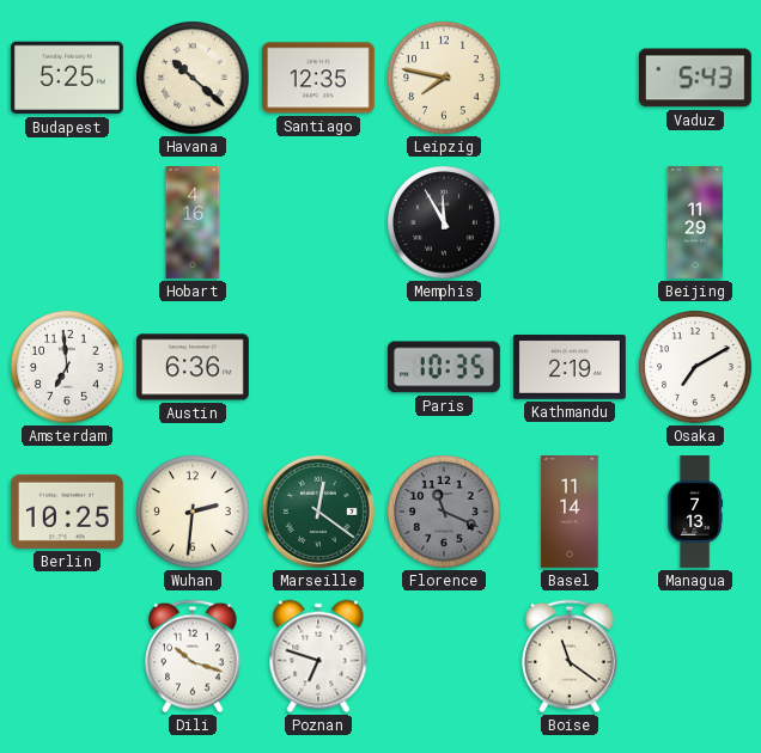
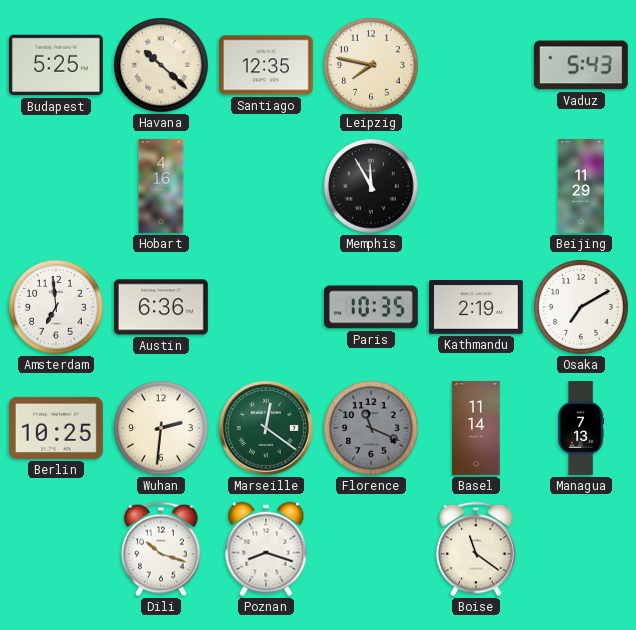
Poznan: 6:48 -> 8:18
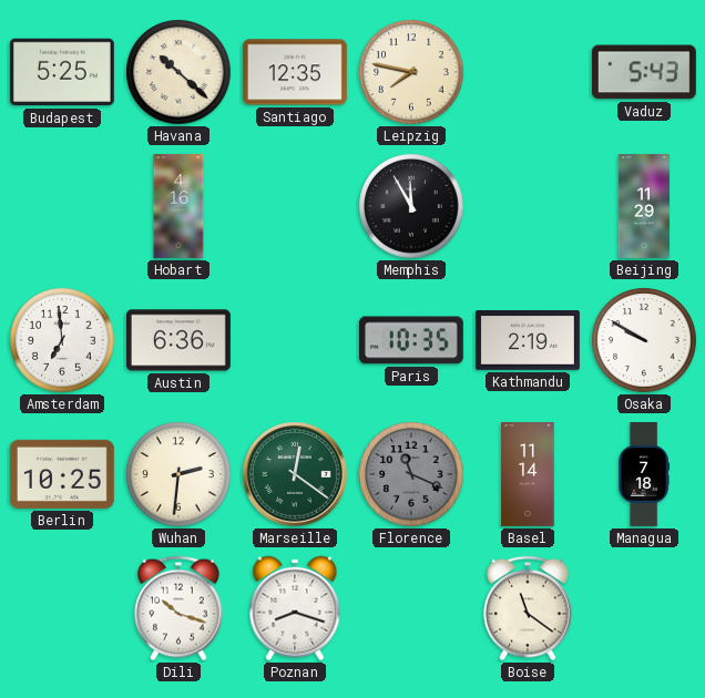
Osaka: 7:10 -> 9:50
Managua: 7:13 -> 7:18
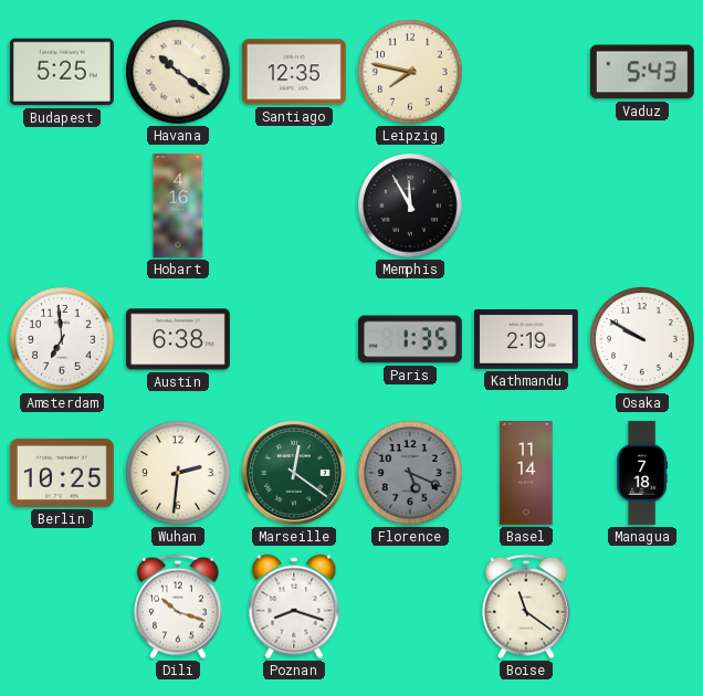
Havana: 10:22 -> 10:21
Beijing: 11:29 -> none
Austin: 6:36 -> 6:38
Paris: 10:35 -> 1:35
Florence: 11:19 -> 5:19
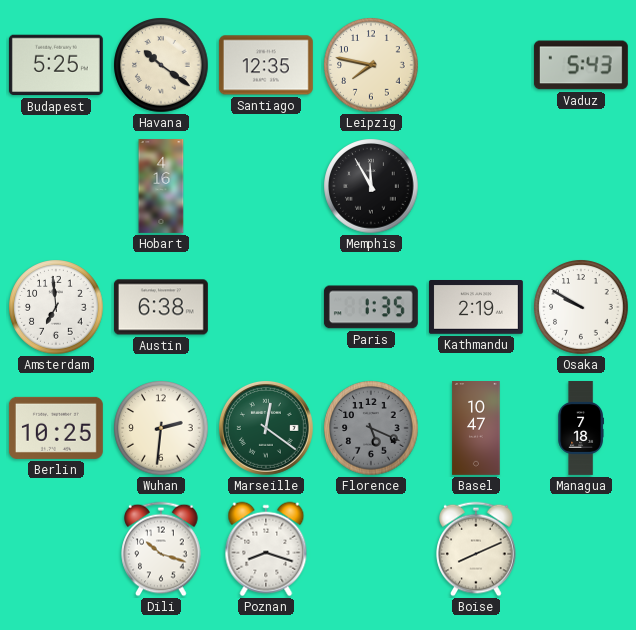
Basel: 11:14 -> 10:47
Boise: 11:21 -> 8:11
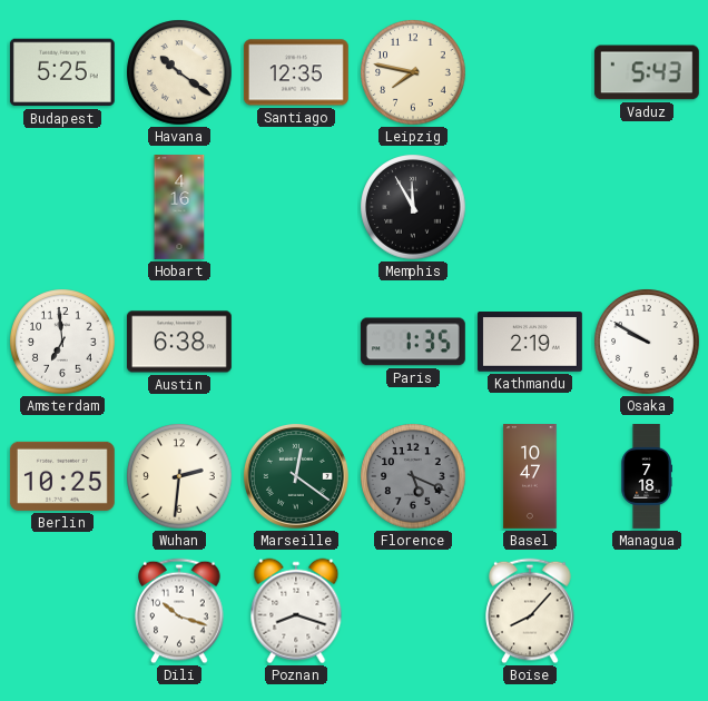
Boise: 8:11 -> 8:07
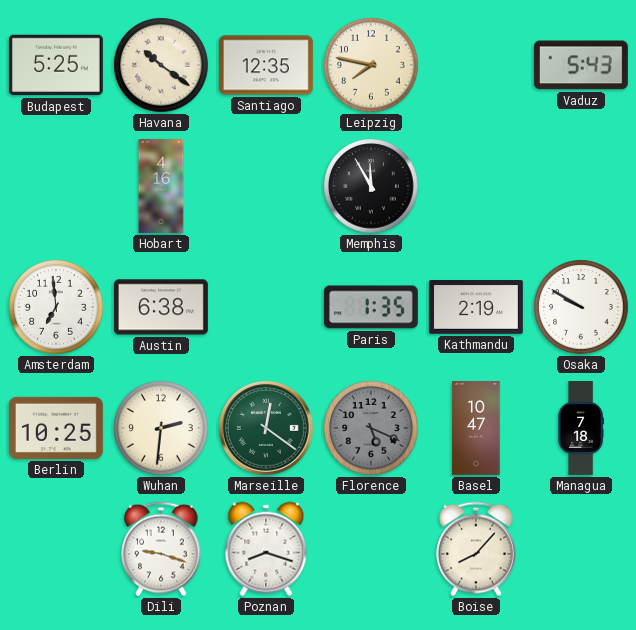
Dili: 10:18 -> 9:18
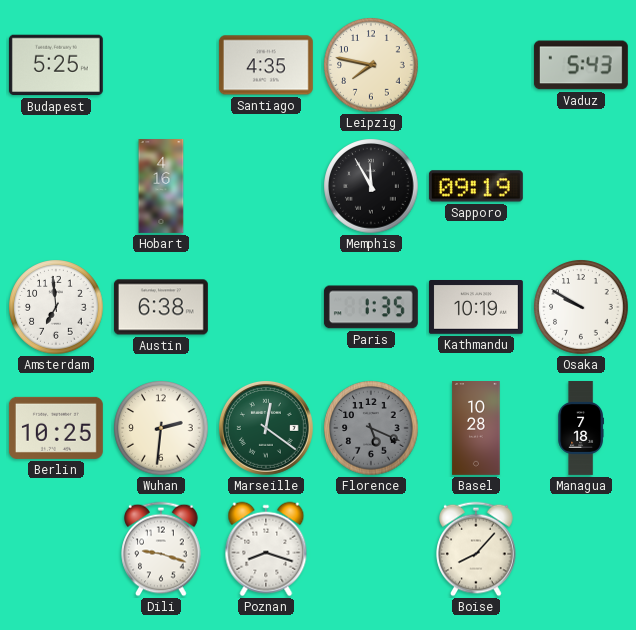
Havana: 10:21 -> none
Santiago: 12:35 -> 4:35
Sapporo: none -> 09:19
Kathmandu: 2:19 -> 10:19
Basel: 10:47 -> 10:28
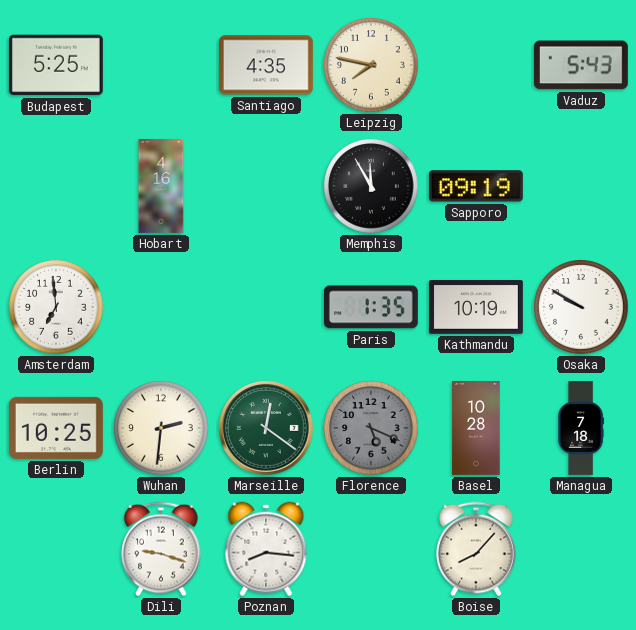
Austin: 6:38 -> none
Poznan: 8:18 -> 8:16
